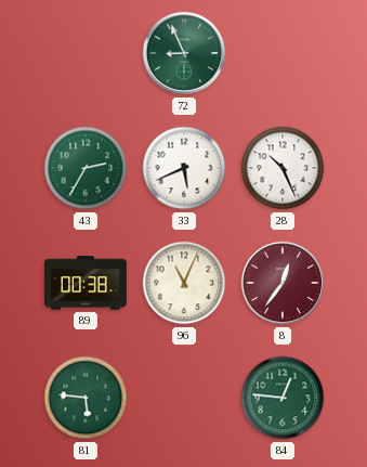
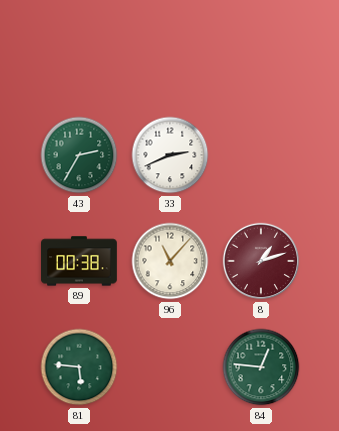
72: 8:56 -> none
33: 5:41 -> 2:41
28: 10:26 -> none
96: 11:04 -> 11:07
8: 12:36 -> 1:12
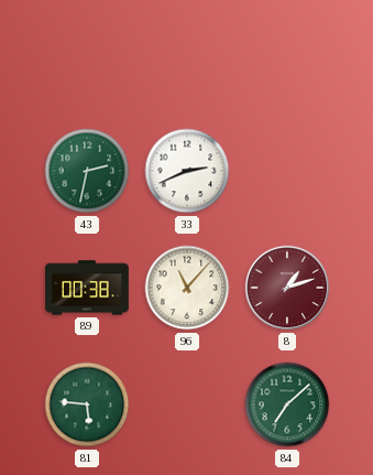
43: 2:35 -> 2:32
84: 12:46 -> 7:08
